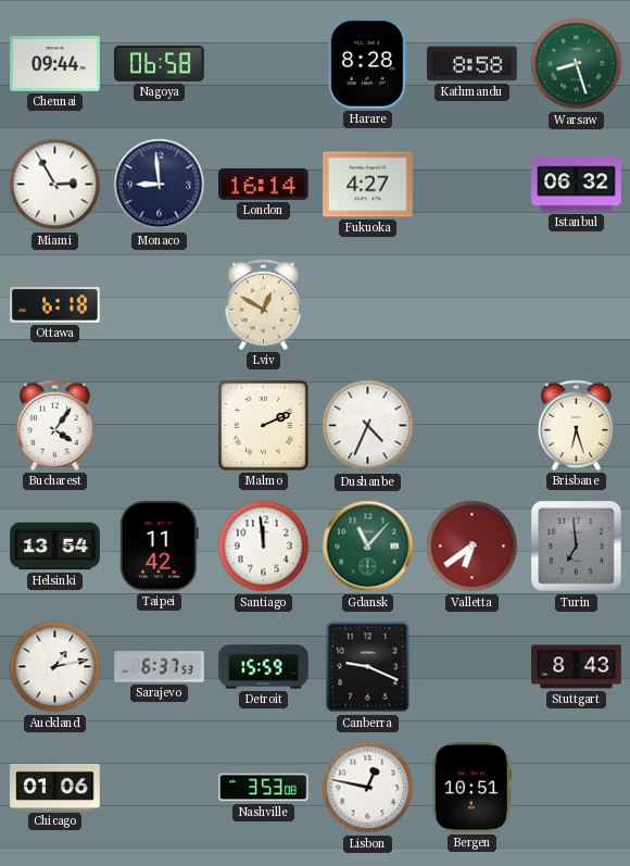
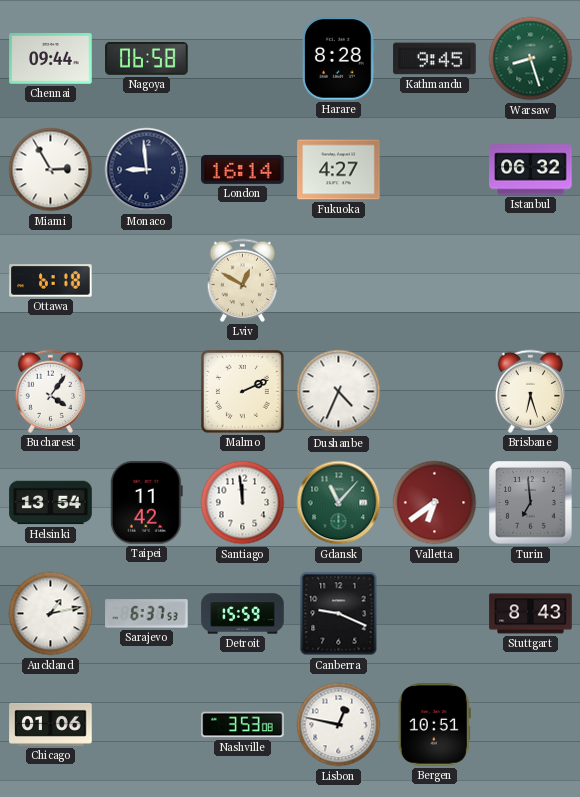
Kathmandu: 8:58 -> 9:45
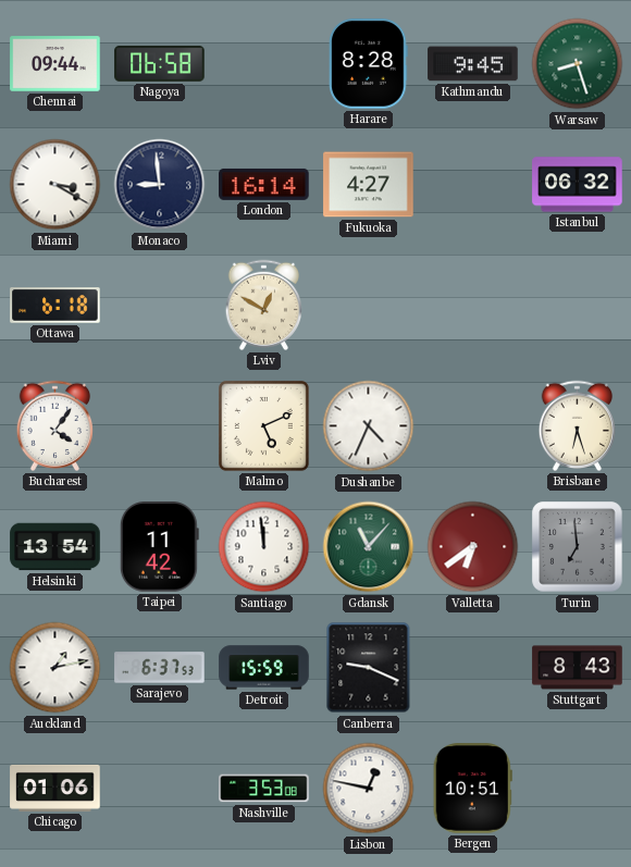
Miami: 2:55 -> 3:20
Malmo: 2:11 -> 5:11
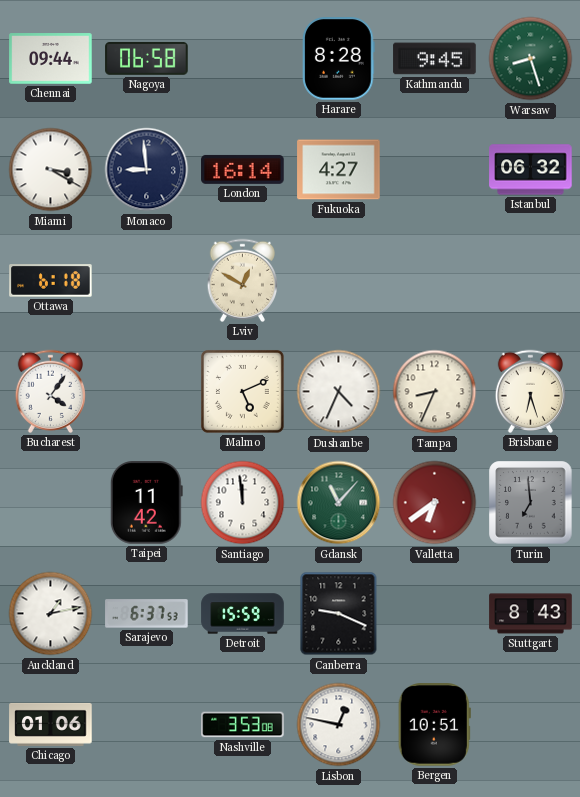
Tampa: none -> 8:34
Helsinki: 13:54 -> none
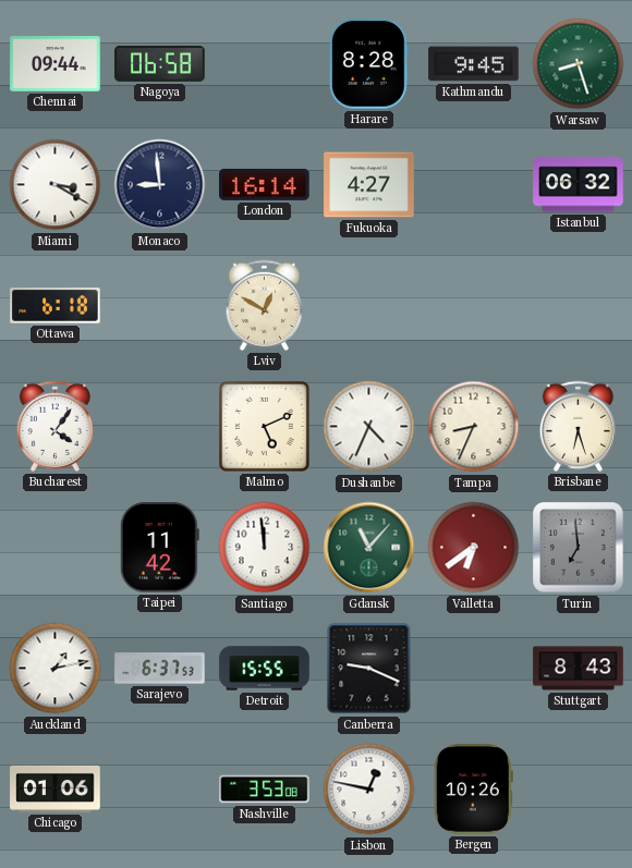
Detroit: 15:59 -> 15:55
Bergen: 10:51 -> 10:26
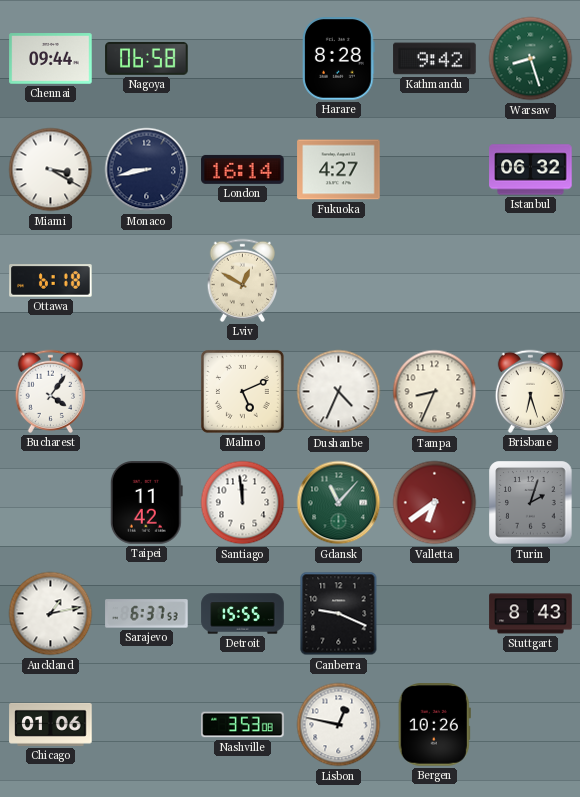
Kathmandu: 9:45 -> 9:42
Monaco: 8:59 -> 8:43
Turin: 6:59 -> 2:03
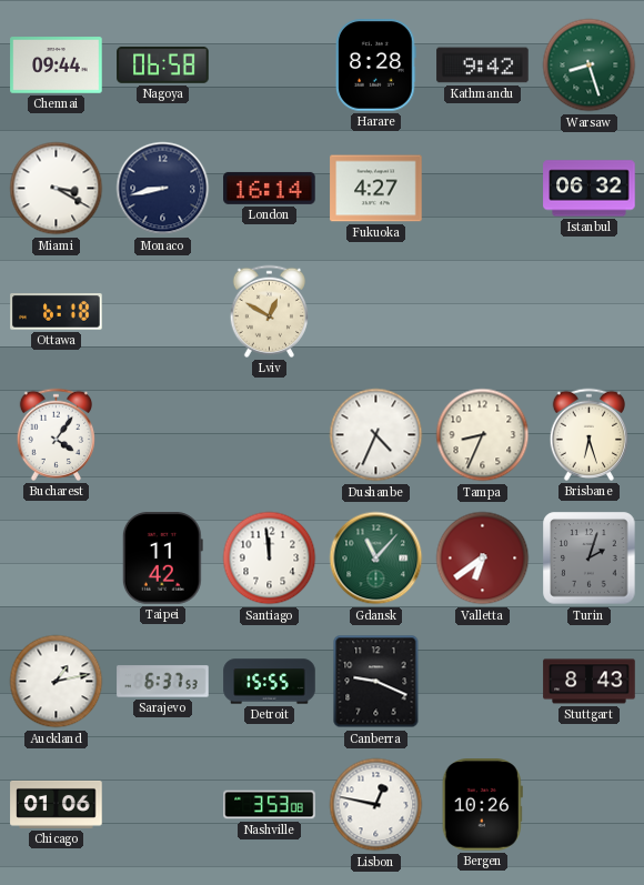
Malmo: 5:11 -> none
